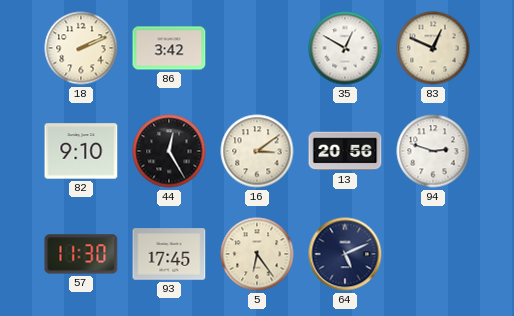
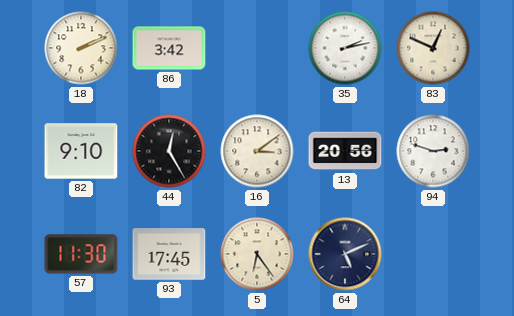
35: 12:50 -> 2:13
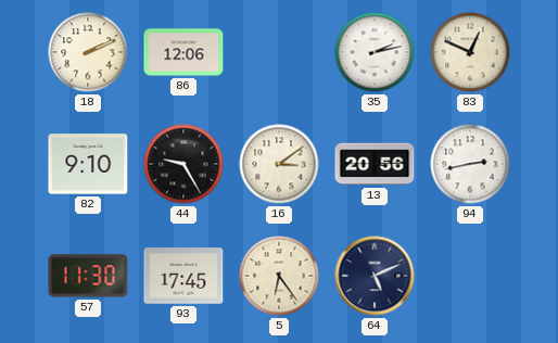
86: 3:42 -> 12:06
44: 12:25 -> 9:25
94: 2:48 -> 2:43
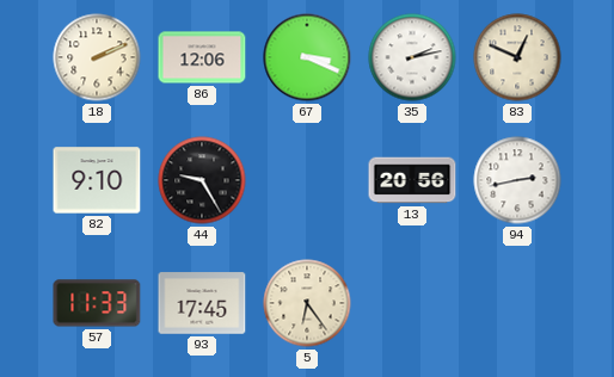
67: none -> 3:19
16: 3:09 -> none
57: 11:30 -> 11:33
64: 5:11 -> none
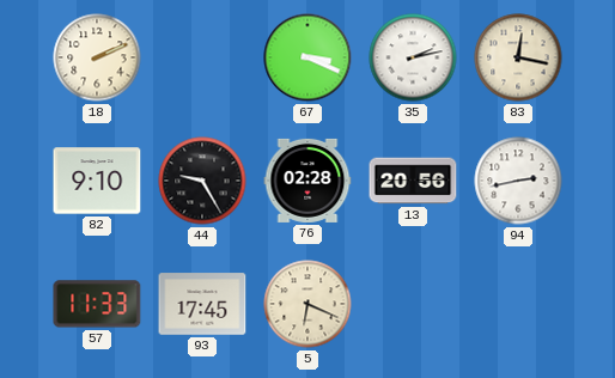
86: 12:06 -> none
83: 12:49 -> 12:17
76: none -> 02:28
5: 6:24 -> 6:19
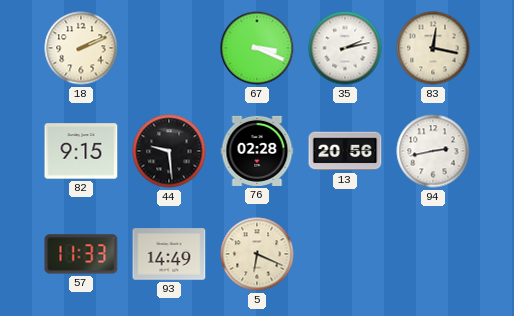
82: 9:10 -> 9:15
44: 9:25 -> 9:29
93: 17:45 -> 14:49
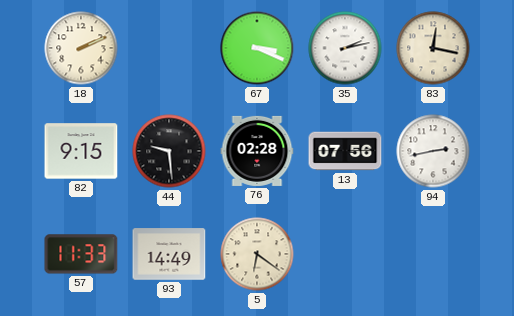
13: 20:56 -> 07:56
5: 6:19 -> 6:21
